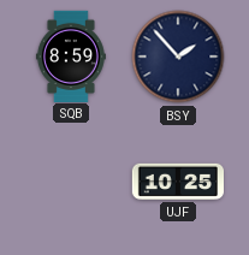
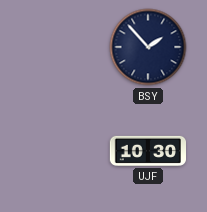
SQB: 8:59 -> none
UJF: 10:25 -> 10:30
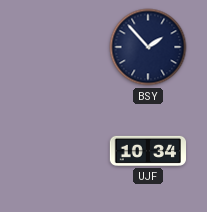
UJF: 10:30 -> 10:34
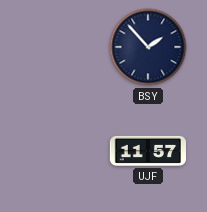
UJF: 10:34 -> 11:57
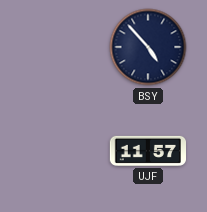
BSY: 1:53 -> 4:53
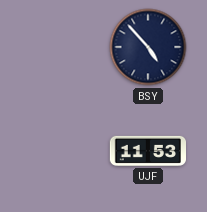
UJF: 11:57 -> 11:53
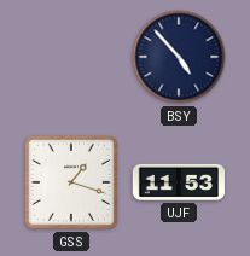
GSS: none -> 1:18
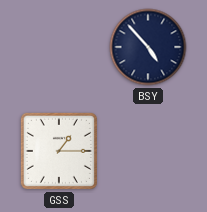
GSS: 1:18 -> 1:15
UJF: 11:53 -> none
